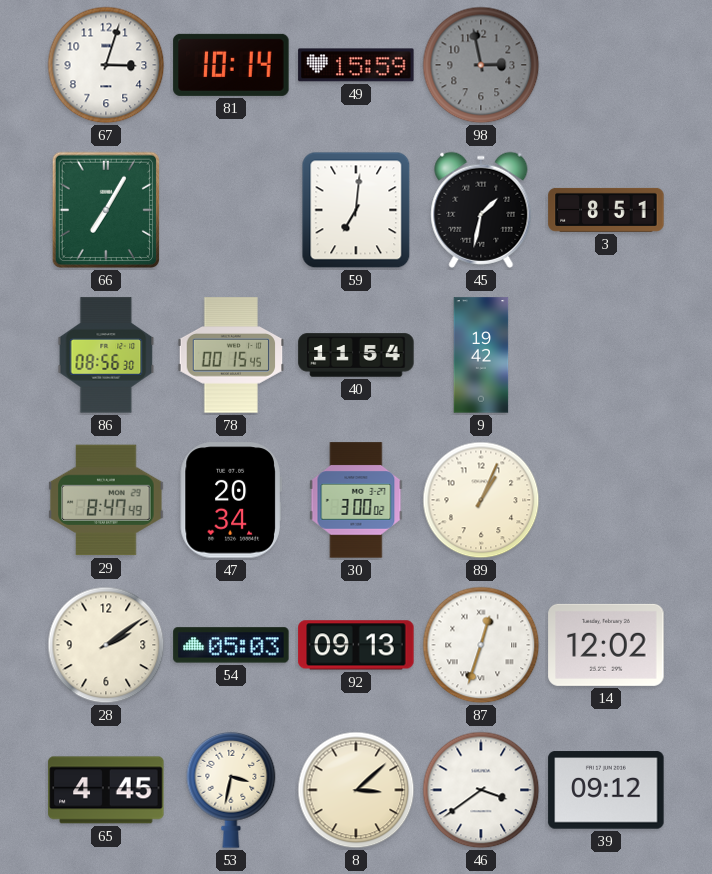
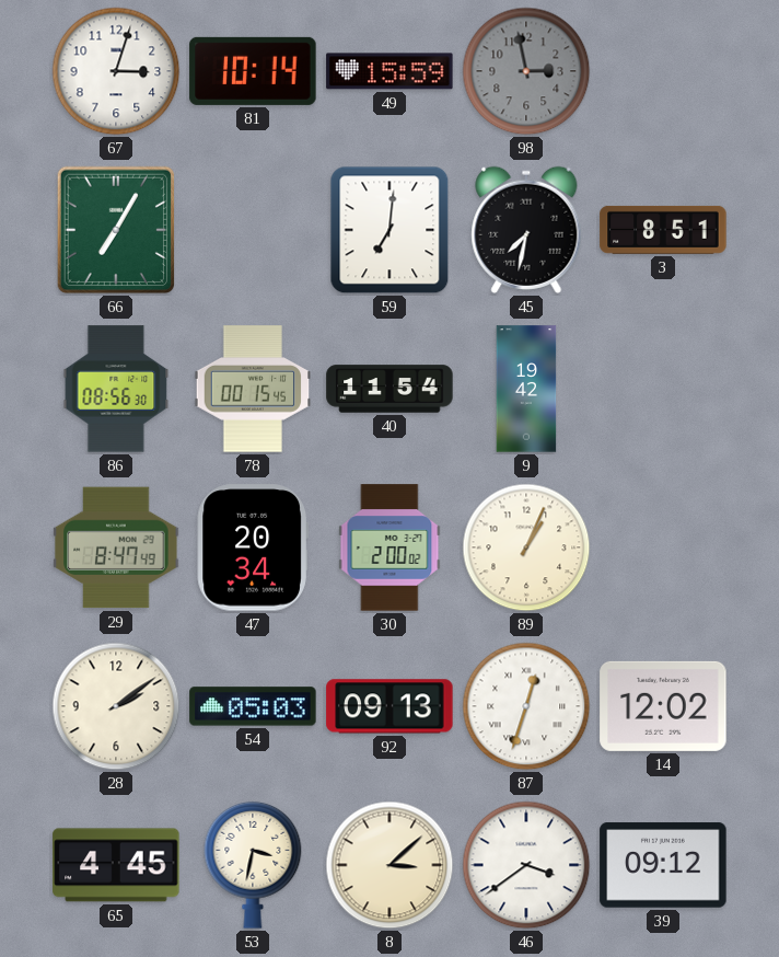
45: 1:32 -> 7:32
30: 3:00 -> 2:00
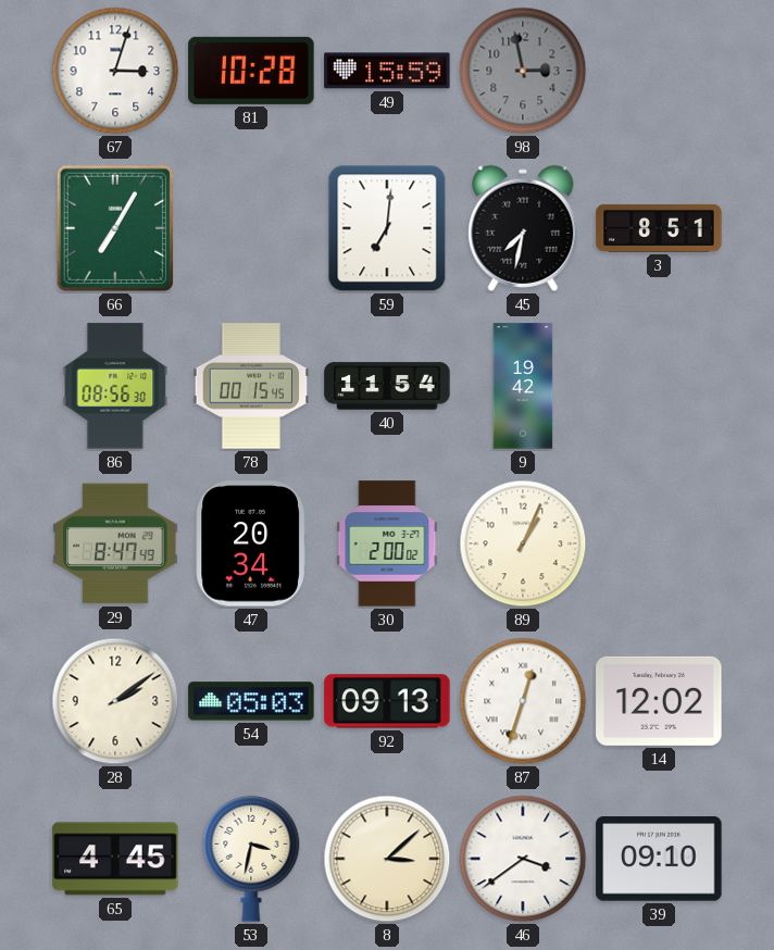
81: 10:14 -> 10:28
39: 09:12 -> 09:10
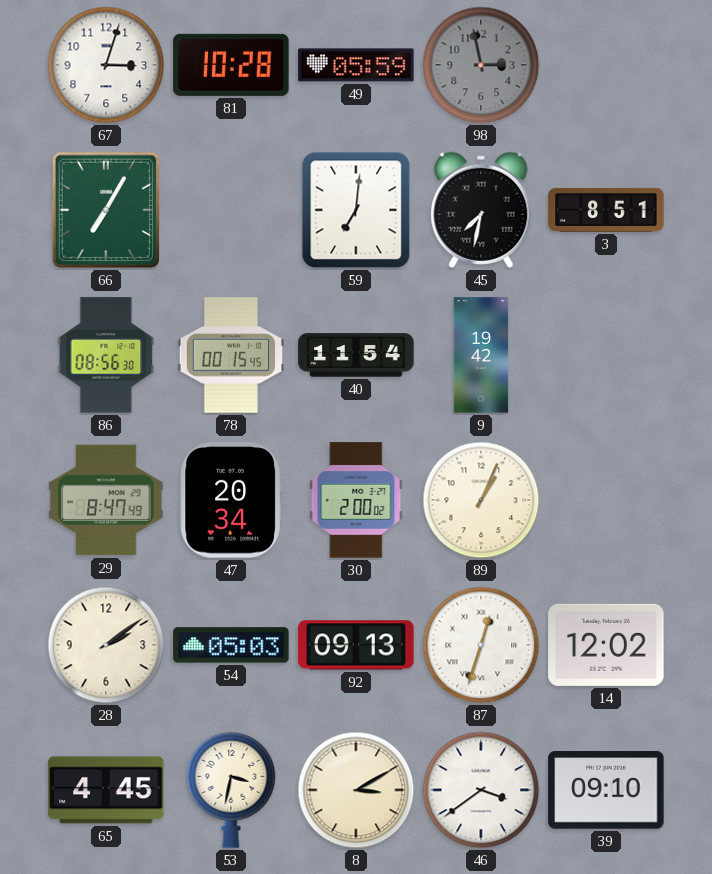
49: 15:59 -> 05:59
8: 3:08 -> 3:10
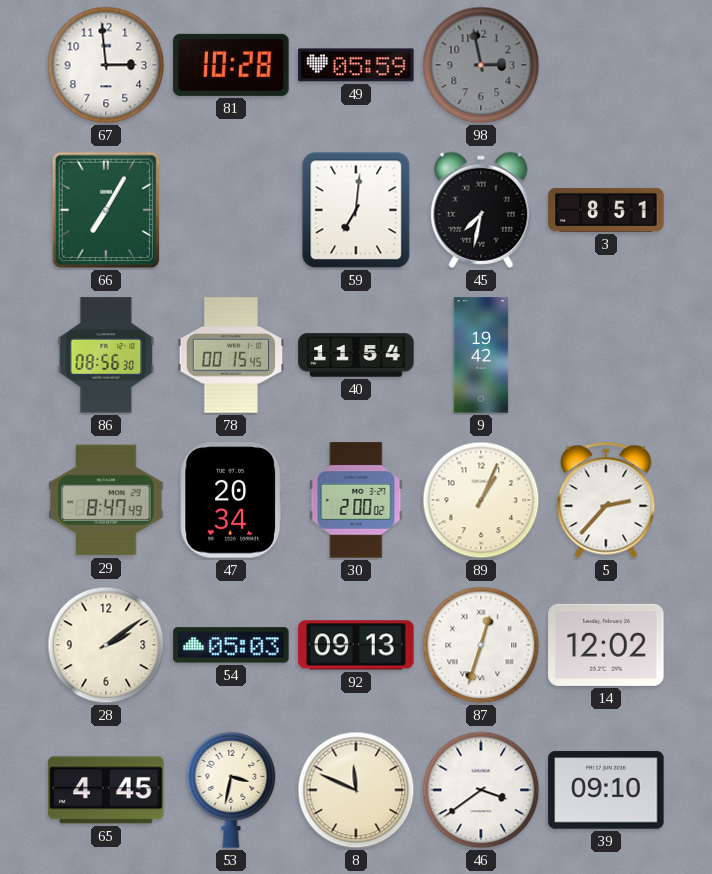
67: 3:03 -> 2:59
5: none -> 2:37
8: 3:10 -> 11:49
